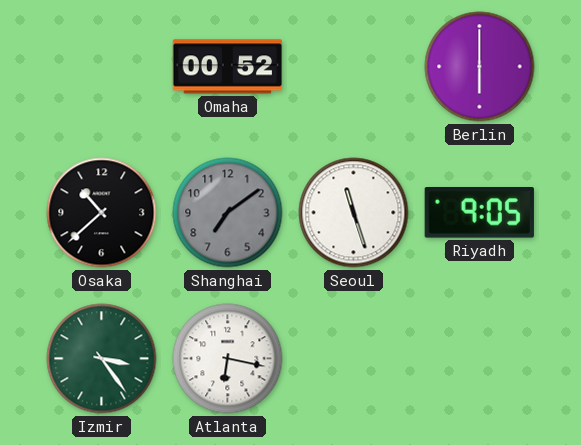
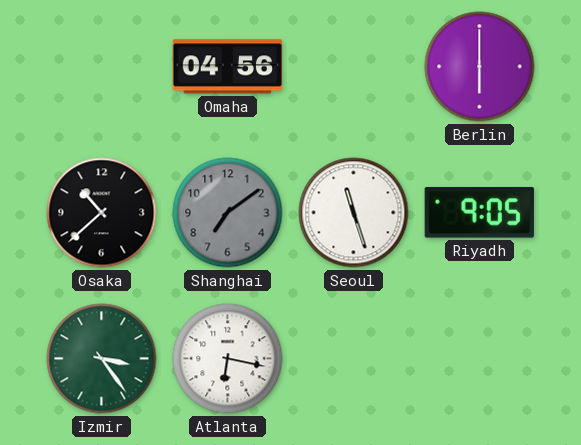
Omaha: 00:52 -> 04:56
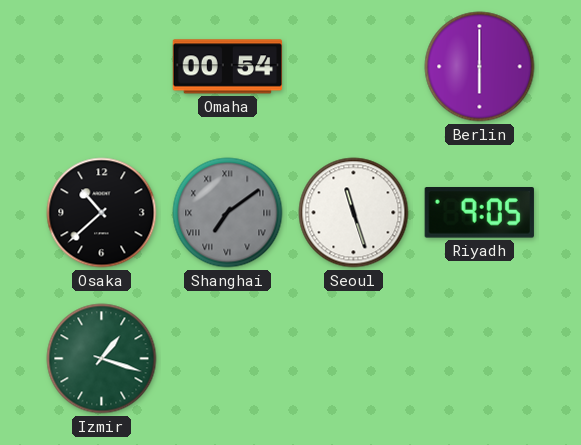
Omaha: 04:56 -> 00:54
Shanghai numerals: Arabic -> Roman
Izmir: 3:24 -> 1:18
Atlanta: 6:17 -> none
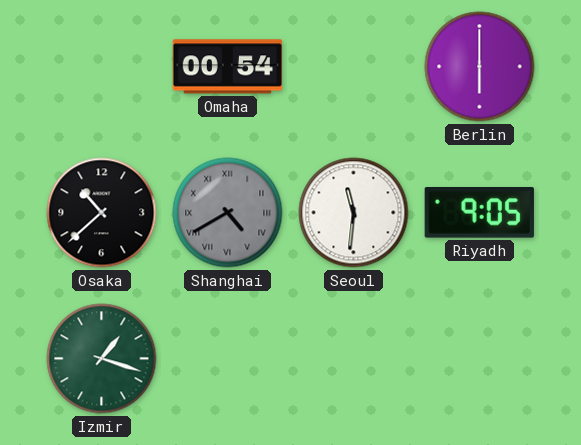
Shanghai: 7:09 -> 4:40
Seoul: 11:27 -> 11:31
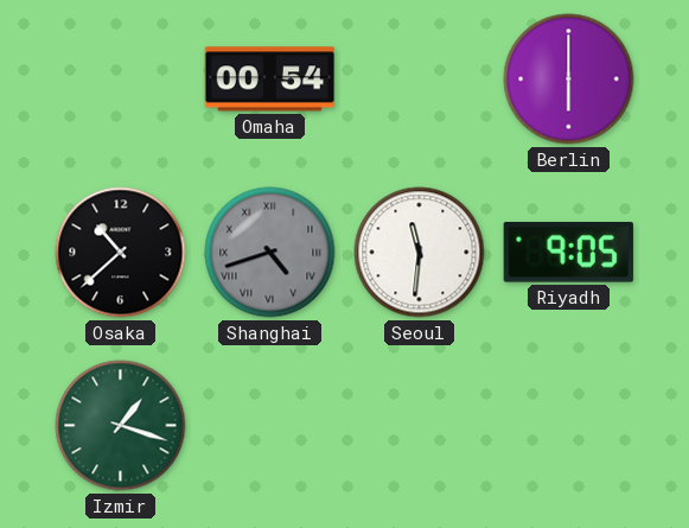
Shanghai: 4:40 -> 4:42
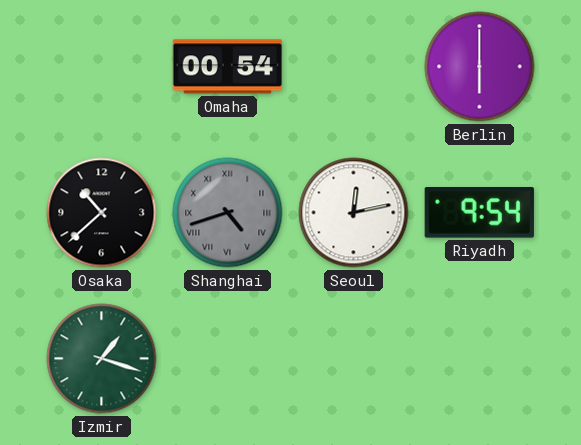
Seoul: 11:31 -> 12:13
Riyadh: 9:05 -> 9:54
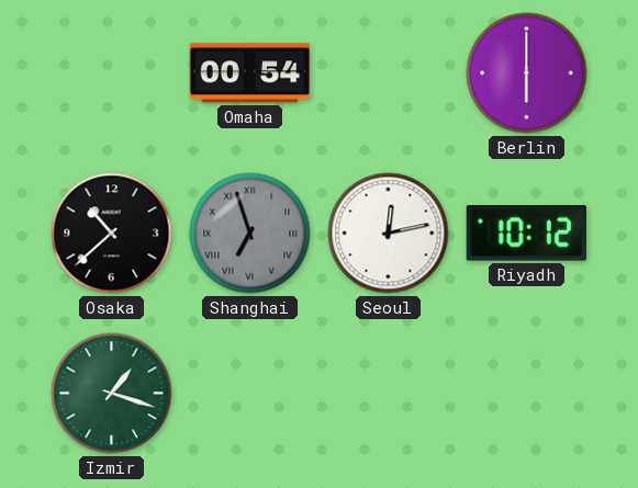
Shanghai: 4:42 -> 6:57
Riyadh: 9:54 -> 10:12
